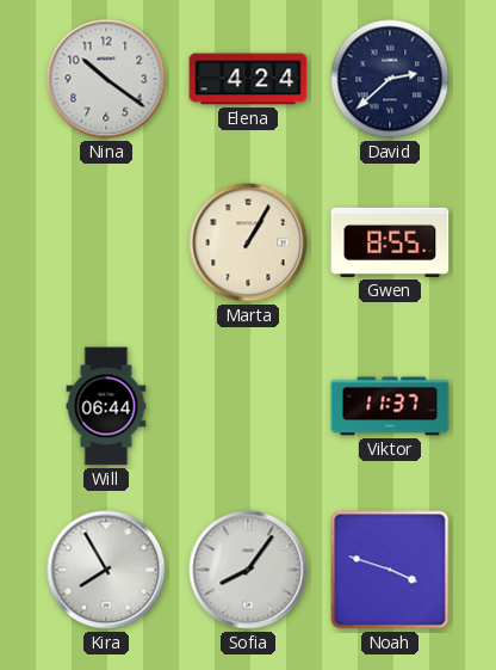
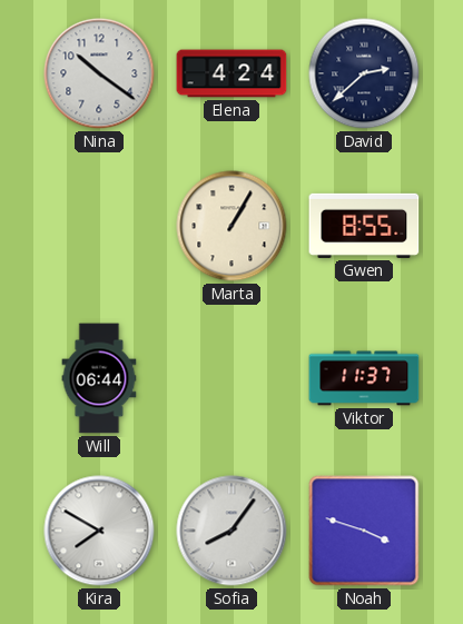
Kira: 7:55 -> 7:50
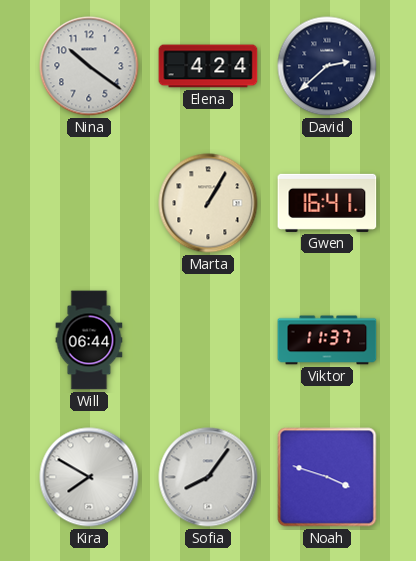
Gwen: 8:55 -> 16:41
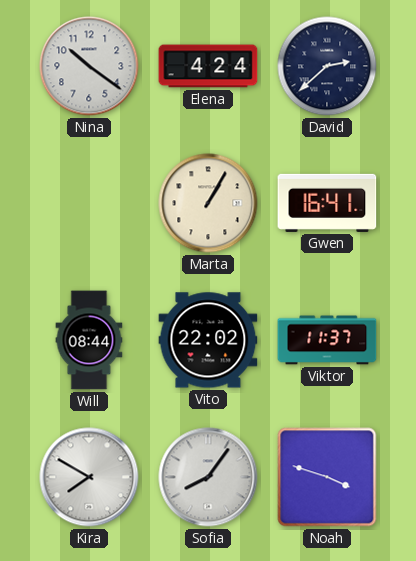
Will: 06:44 -> 08:44
Vito: none -> 22:02
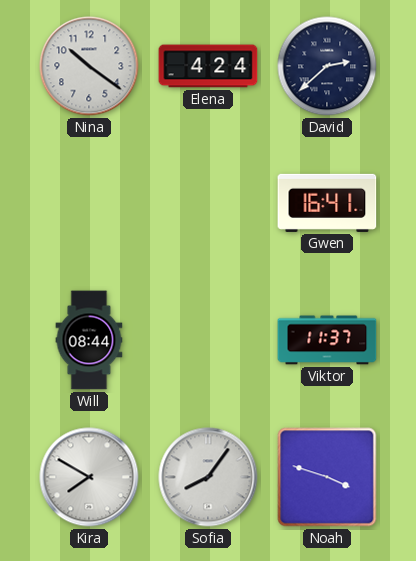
Marta: 1:05 -> none
Vito: 22:02 -> none
